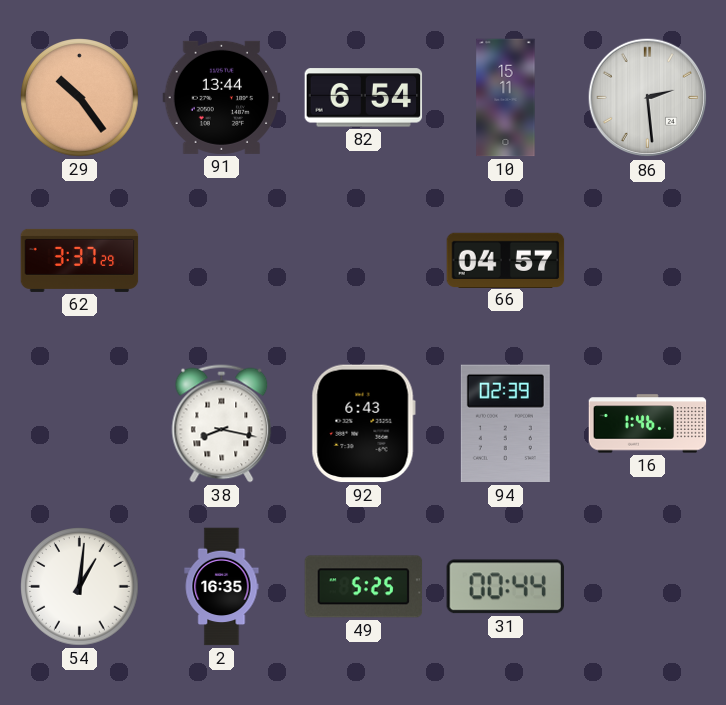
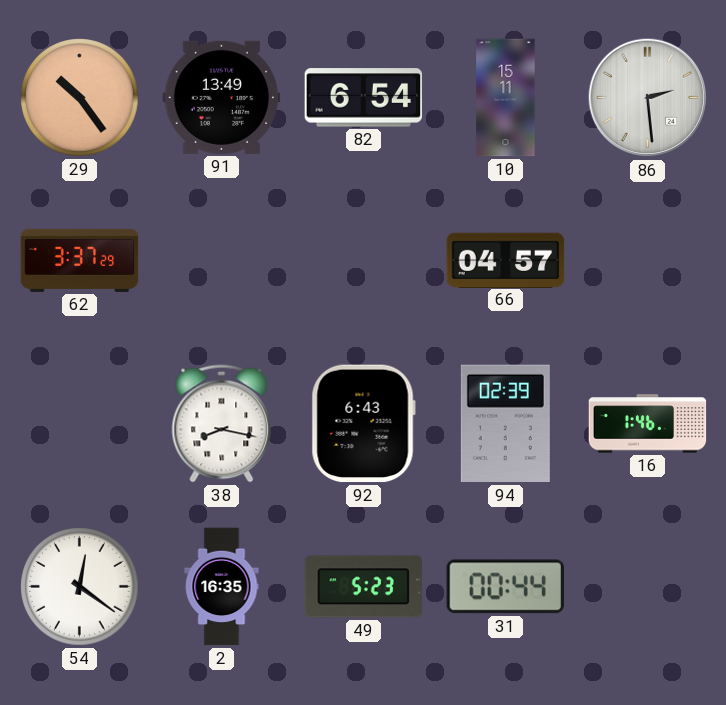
91: 13:44 -> 13:49
54: 1:01 -> 12:21
49: 5:25 -> 5:23
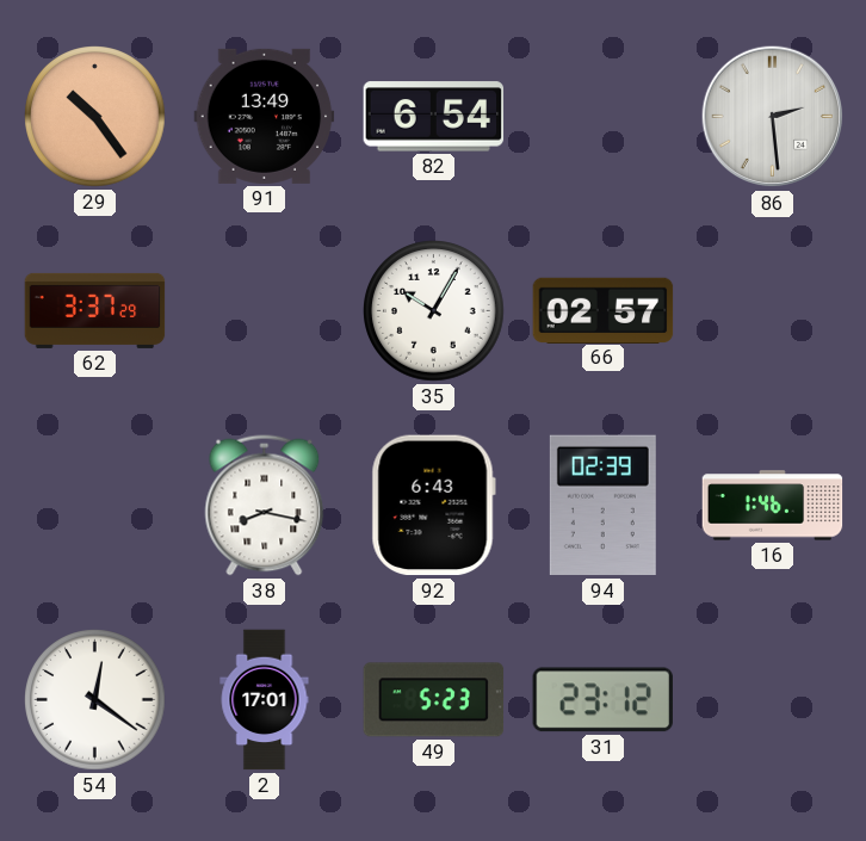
10: 15:11 -> none
35: none -> 10:05
66: 04:57 -> 02:57
2: 16:35 -> 17:01
31: 00:44 -> 23:12
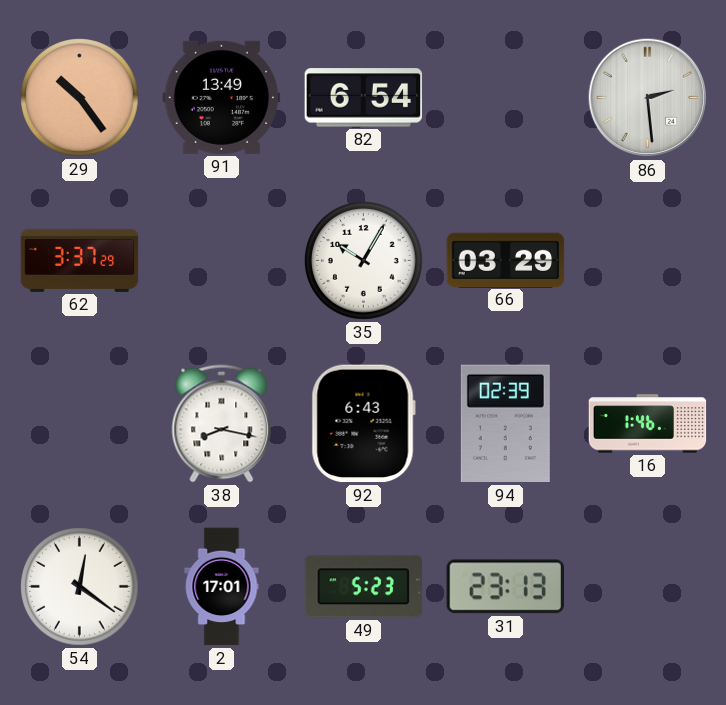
66: 02:57 -> 03:29
31: 23:12 -> 23:13
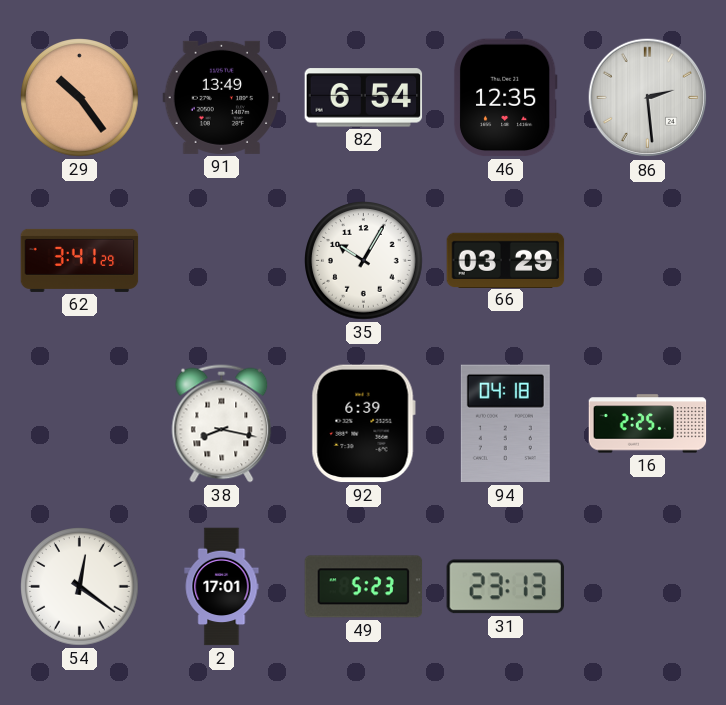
46: none -> 12:35
62: 3:37 -> 3:41
92: 6:43 -> 6:39
94: 02:39 -> 04:18
16: 1:46 -> 2:25
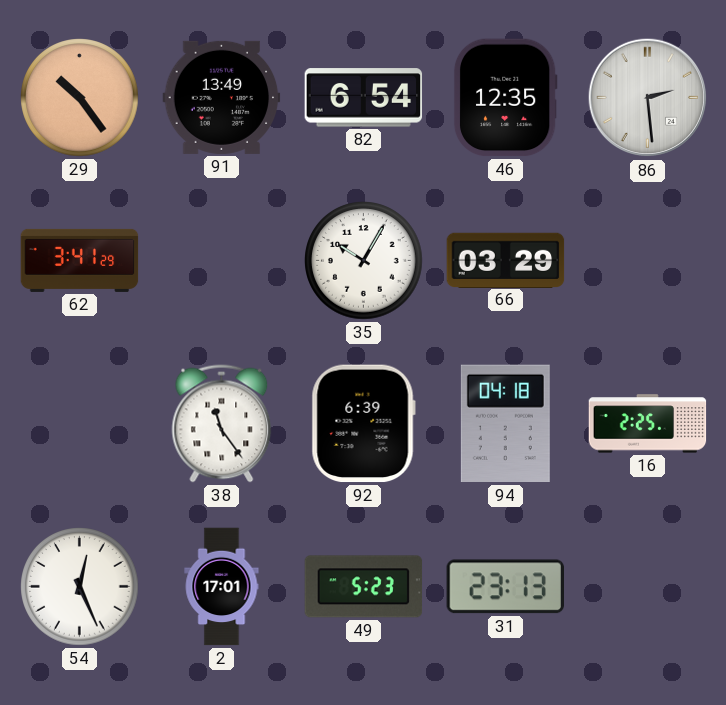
38: 8:17 -> 11:24
54: 12:21 -> 12:26
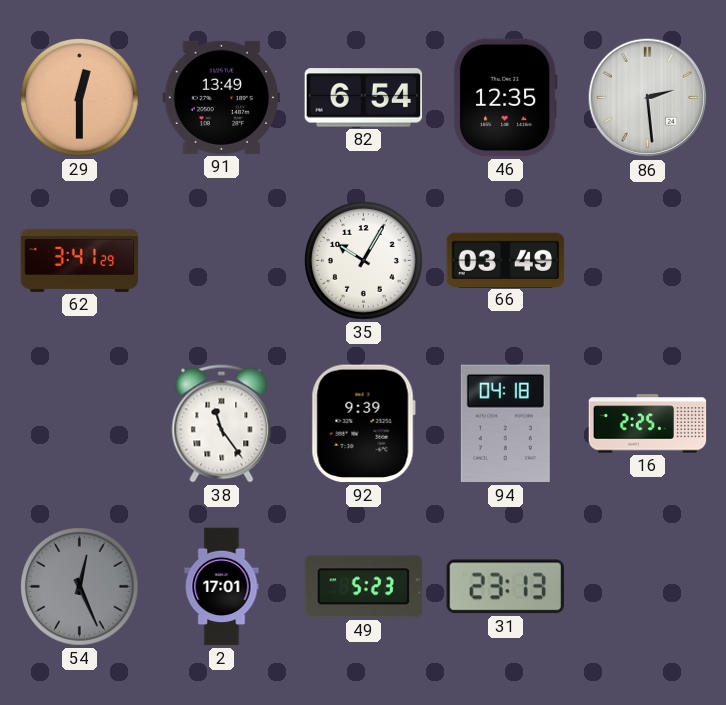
29: 10:24 -> 12:30
66: 03:29 -> 03:49
92: 6:39 -> 9:39
54 dial: white -> grey
